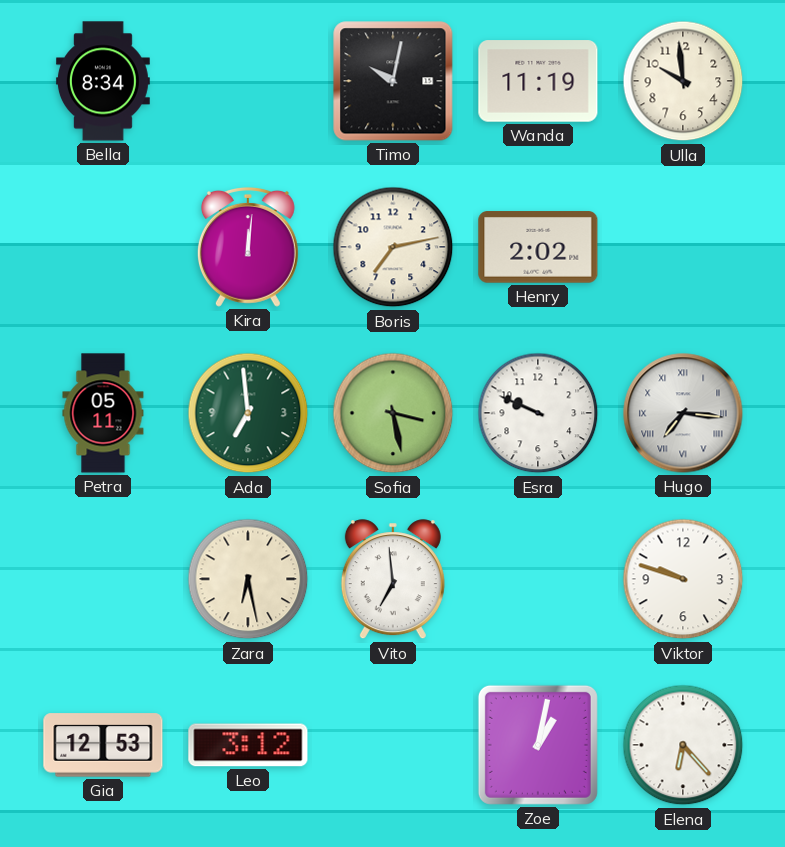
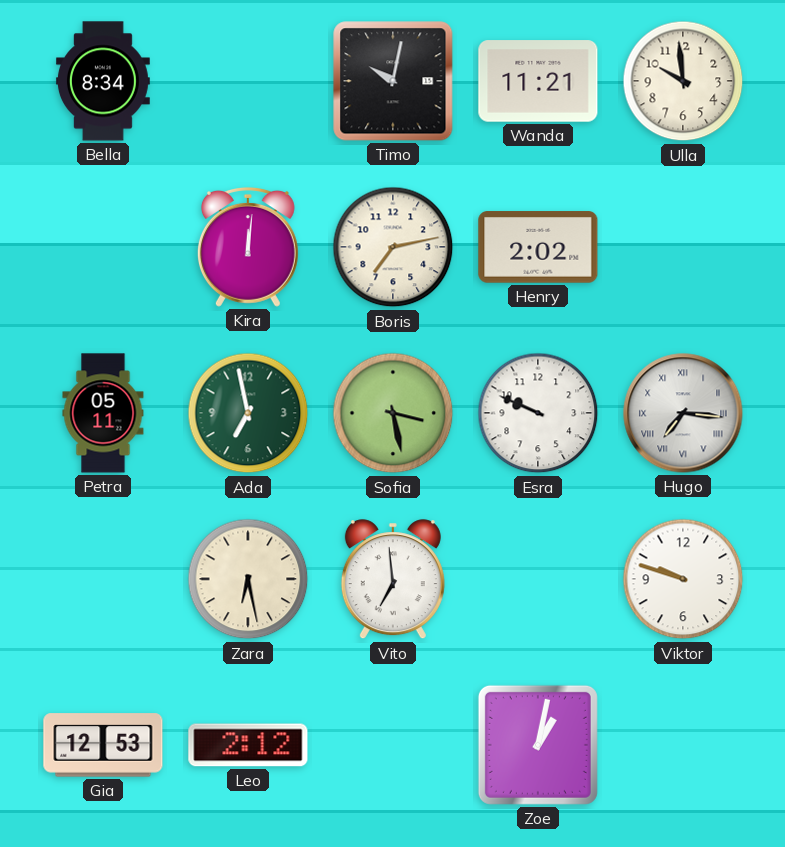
Wanda: 11:19 -> 11:21
Ada: 6:59 -> 6:58
Leo: 3:12 -> 2:12
Elena: 6:23 -> none
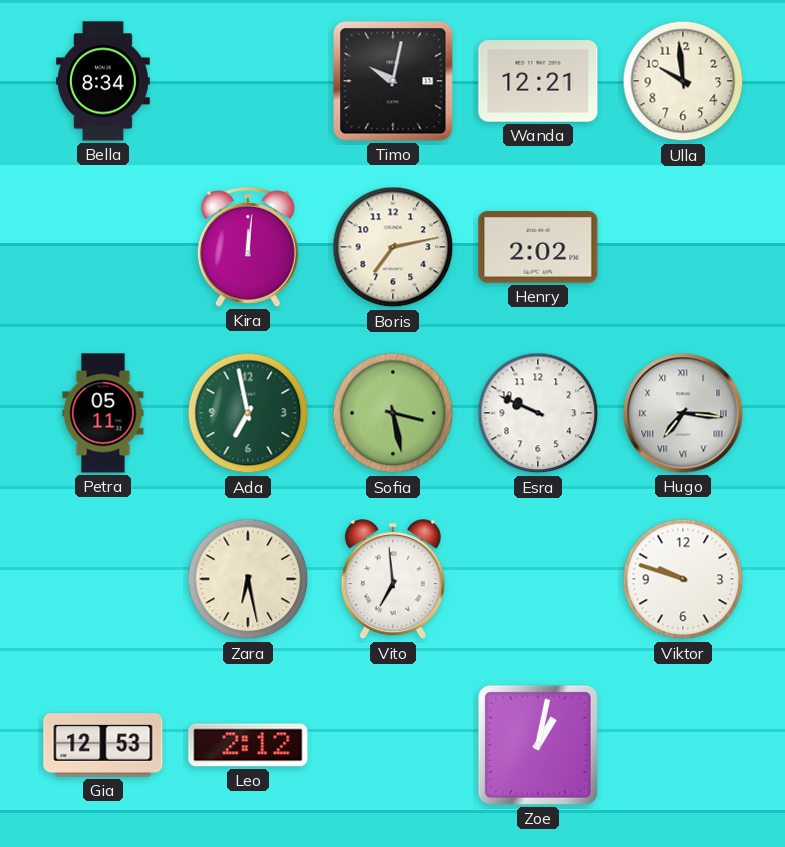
Wanda: 11:21 -> 12:21
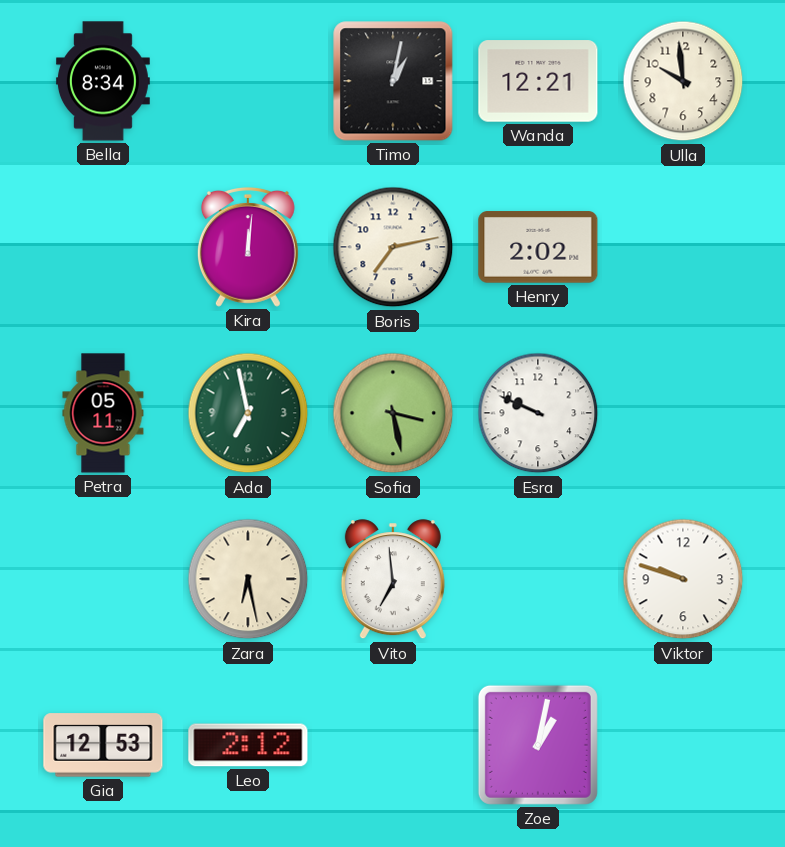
Timo: 10:02 -> 1:02
Hugo: 7:16 -> none
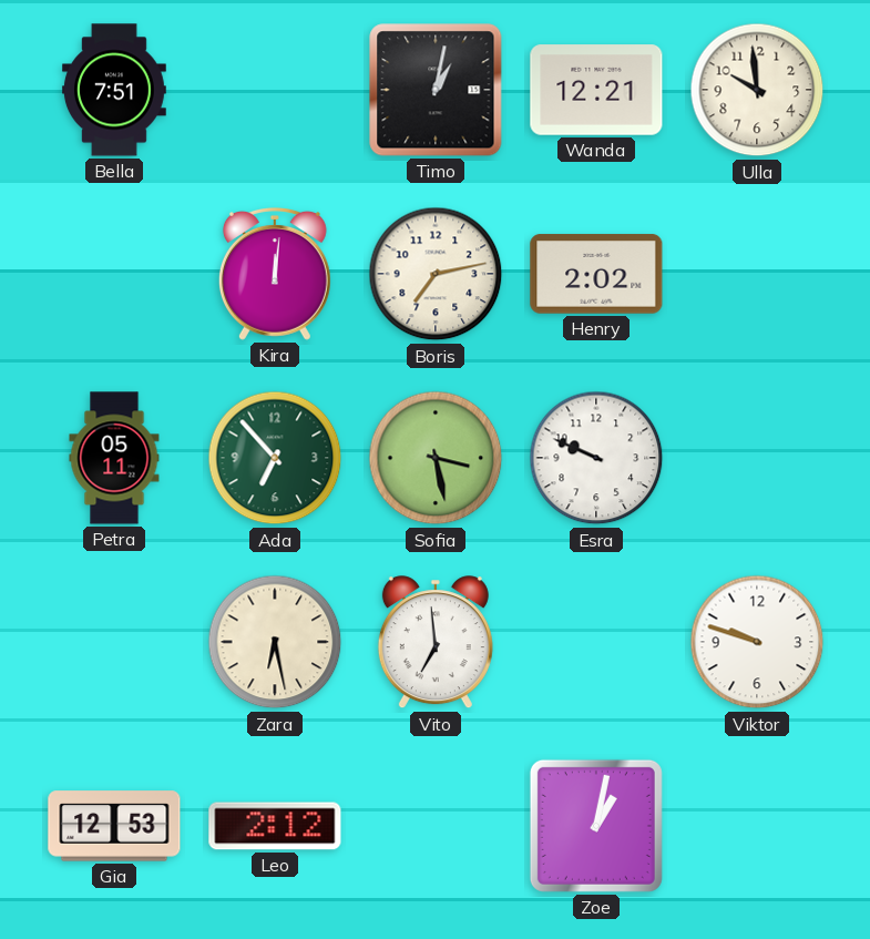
Bella: 8:34 -> 7:51
Ada: 6:58 -> 6:53
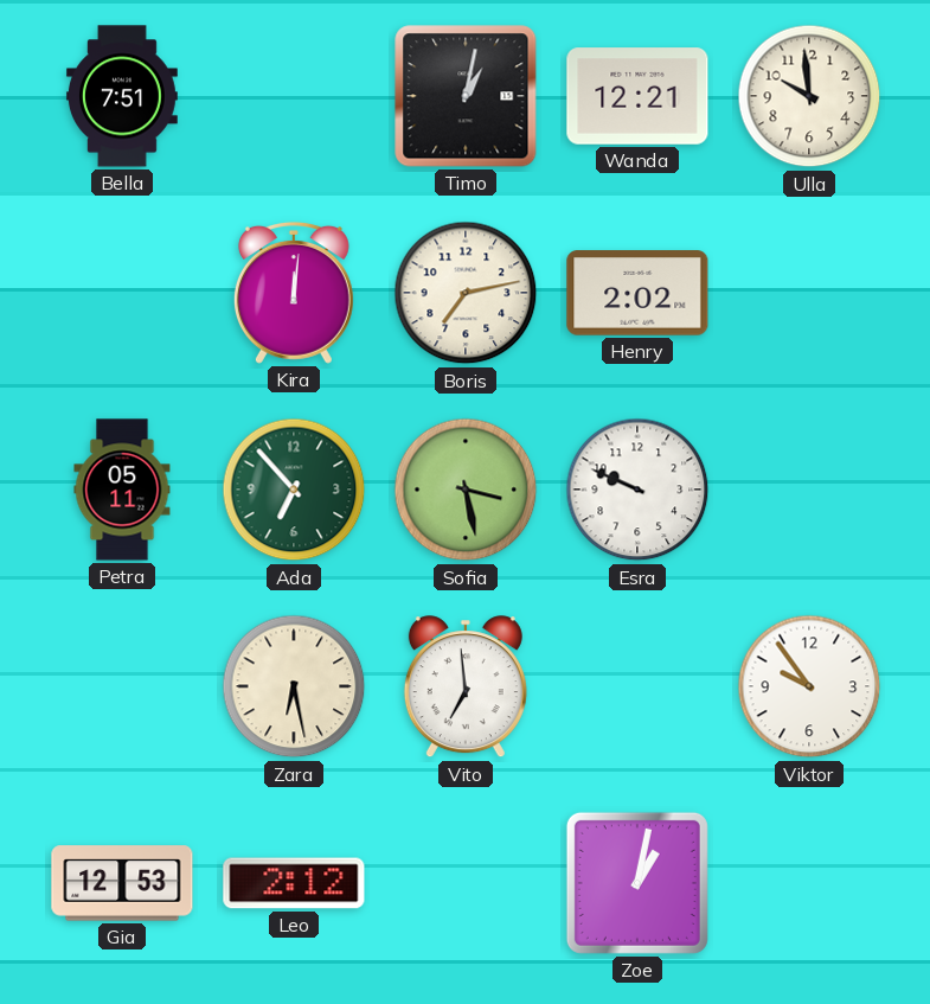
Viktor: 9:48 -> 9:54
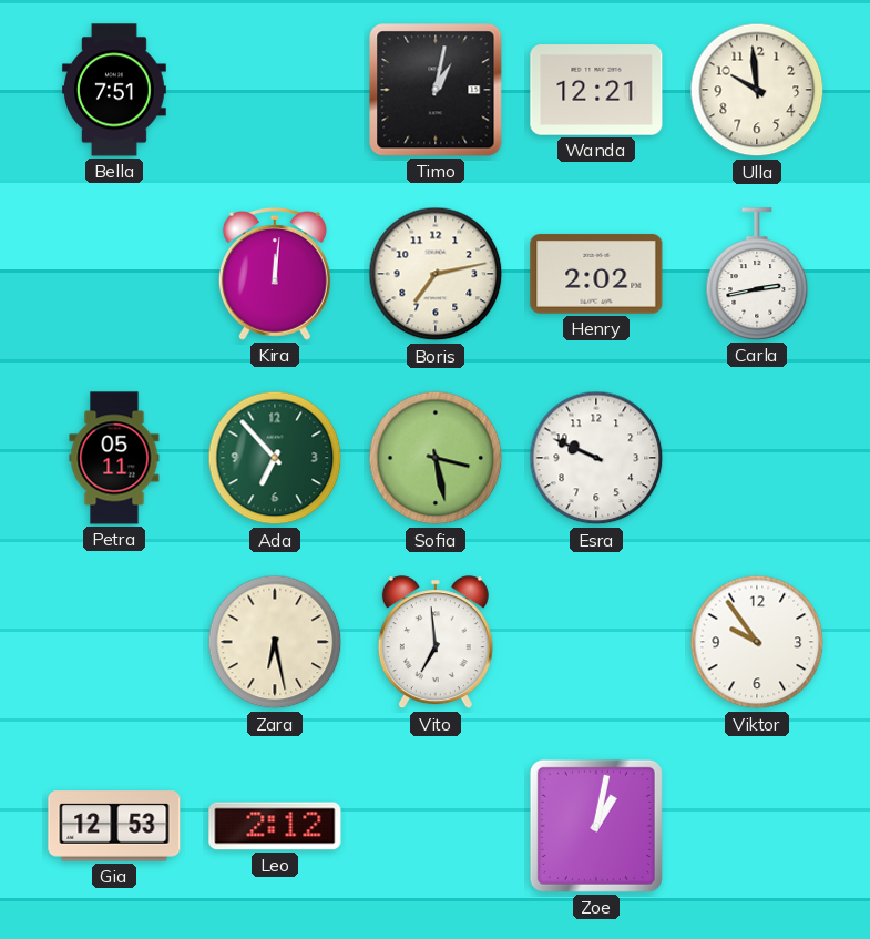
Carla: none -> 2:43
